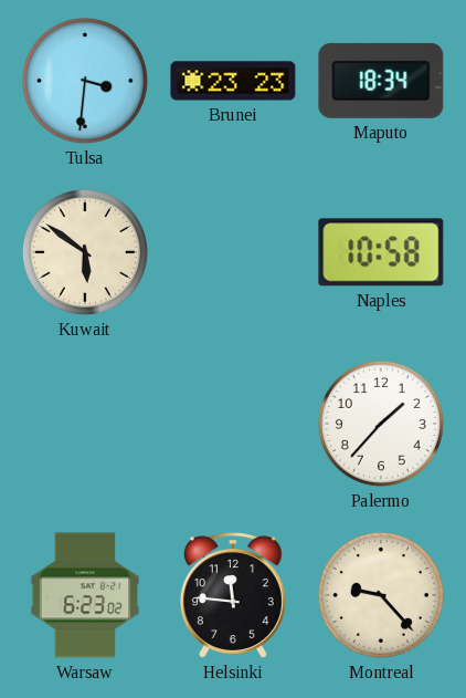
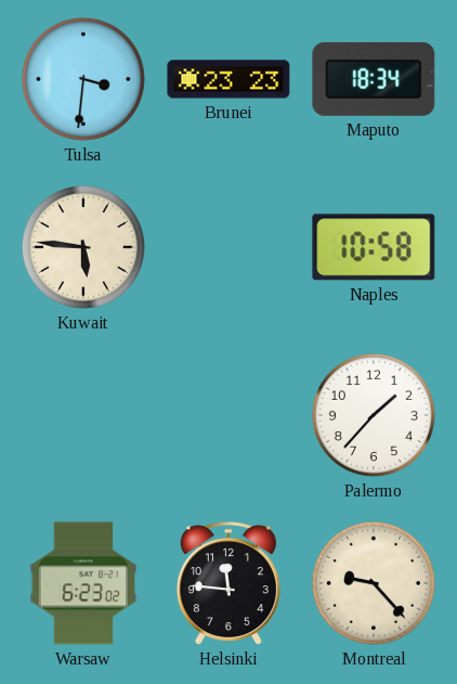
Kuwait: 5:51 -> 5:46
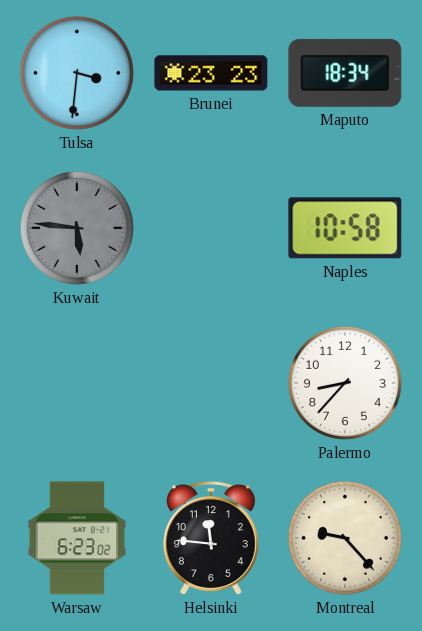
Kuwait dial: cream -> grey
Palermo: 1:37 -> 8:37
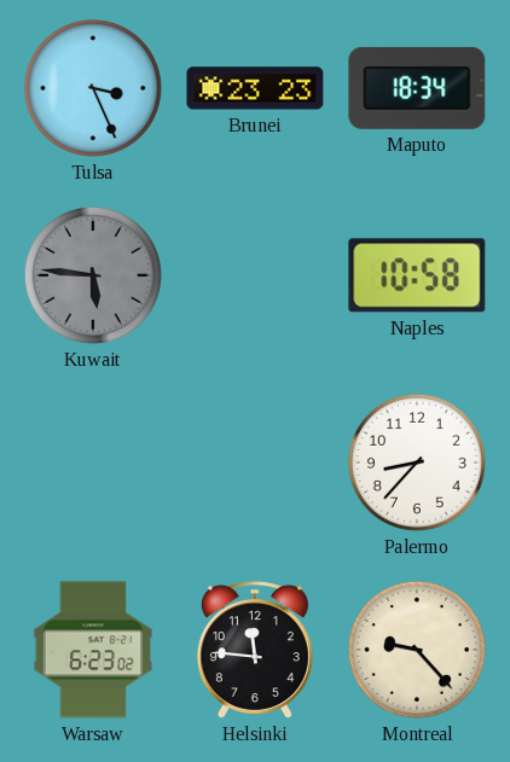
Tulsa: 3:31 -> 3:26
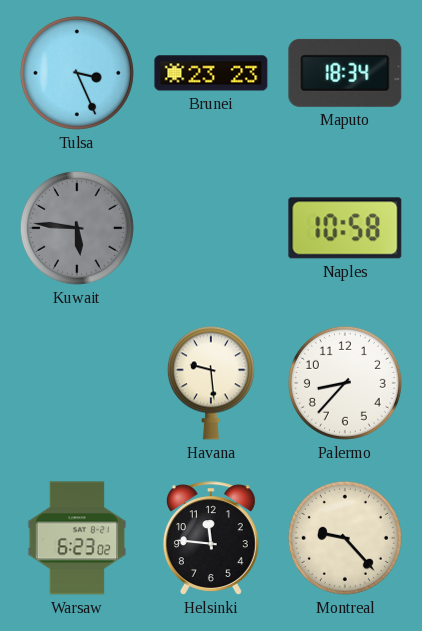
Havana: none -> 9:29
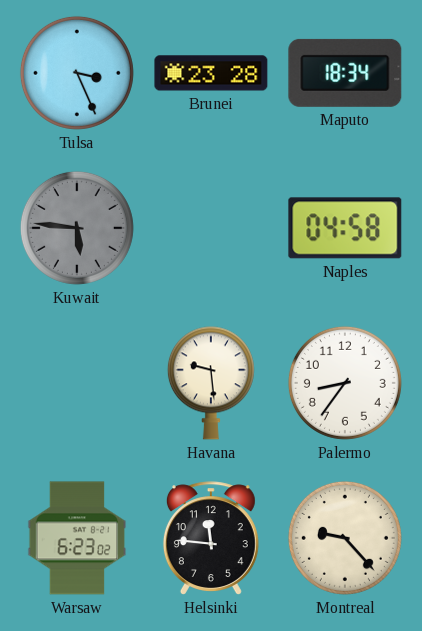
Brunei: 23:23 -> 23:28
Naples: 10:58 -> 04:58
Palermo: 8:37 -> 8:36
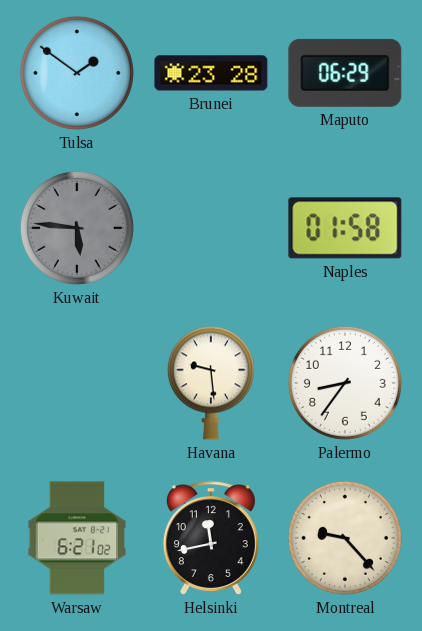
Tulsa: 3:26 -> 1:51
Maputo: 18:34 -> 06:29
Naples: 04:58 -> 01:58
Warsaw: 6:23 -> 6:21
Helsinki: 11:46 -> 11:43
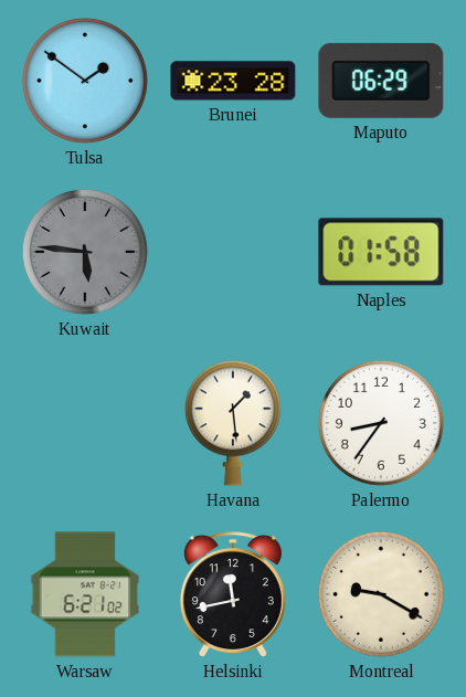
Havana: 9:29 -> 1:29
Montreal: 9:23 -> 9:20
